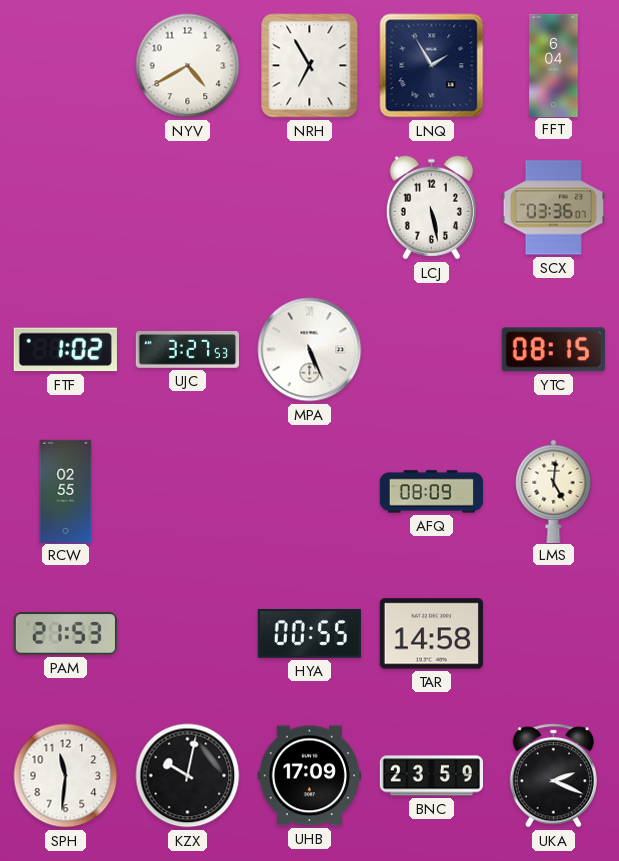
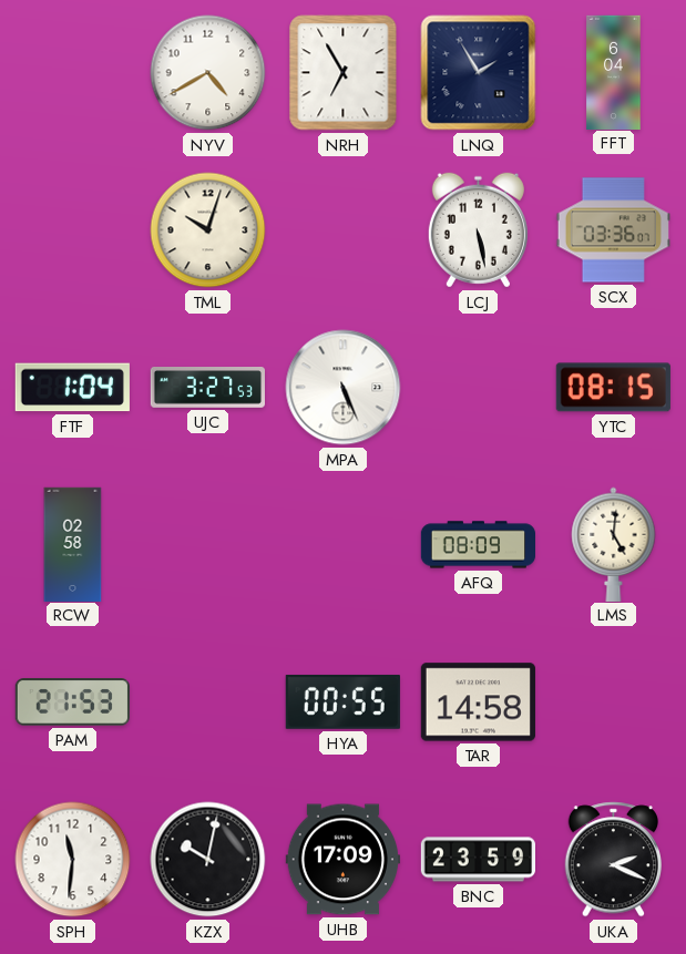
TML: none -> 10:03
FTF: 1:02 -> 1:04
RCW: 02:55 -> 02:58
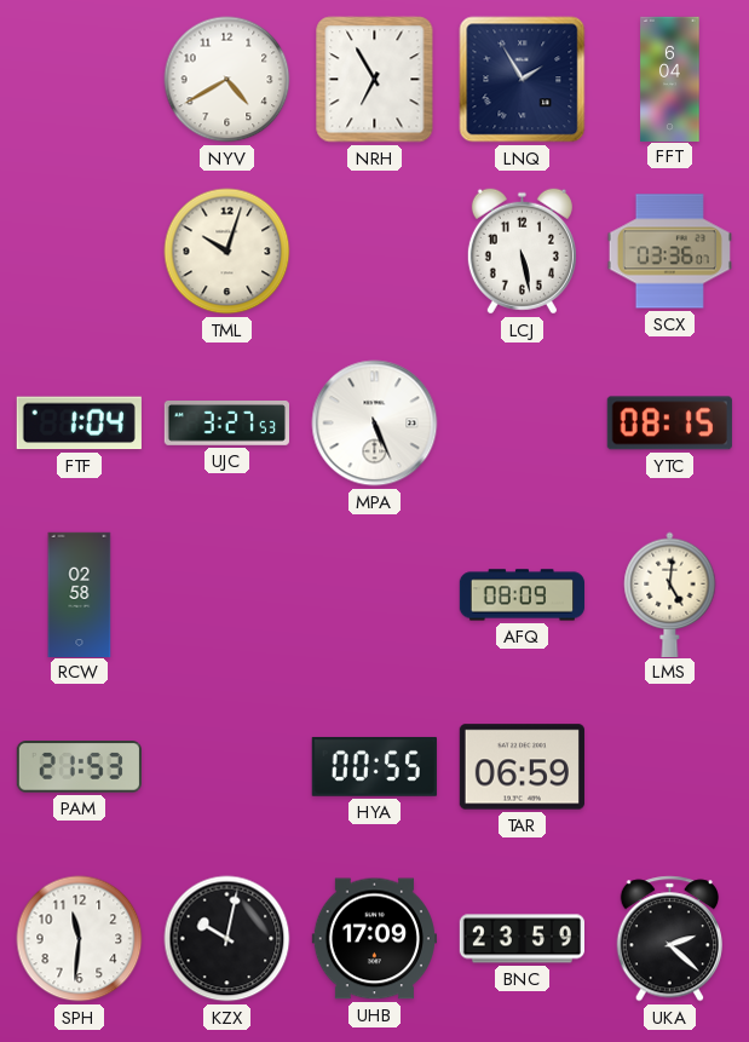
TAR: 14:58 -> 06:59
UKA: 2:19 -> 2:22
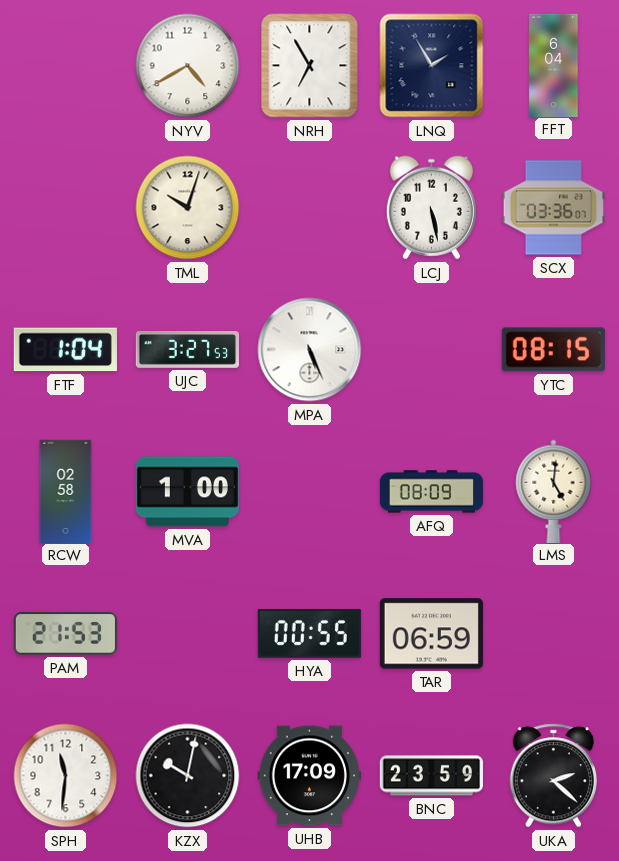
MVA: none -> 1:00
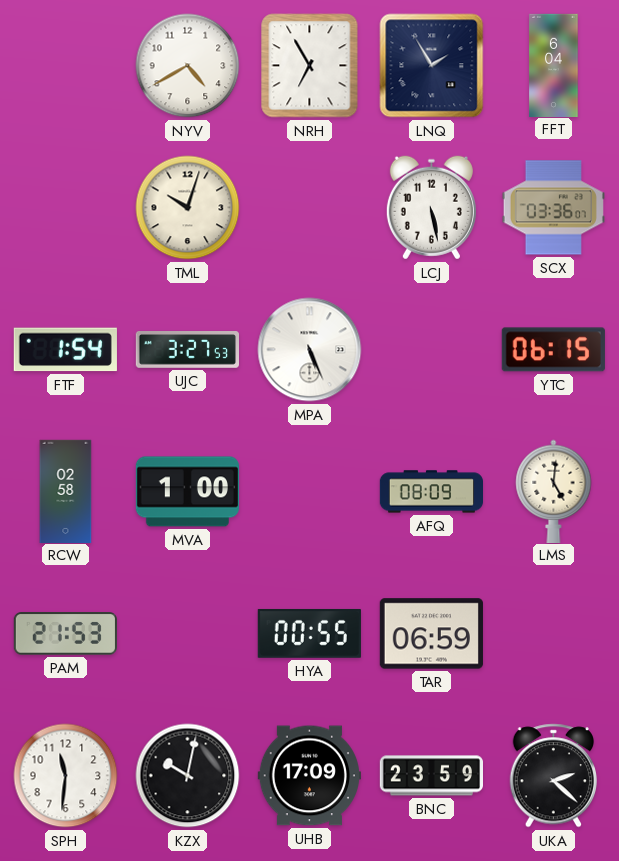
FTF: 1:04 -> 1:54
YTC: 08:15 -> 06:15
